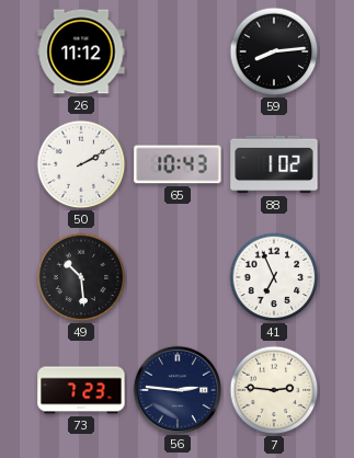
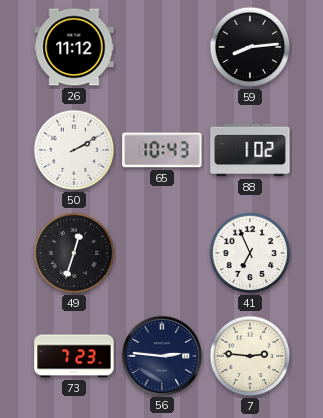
49: 10:29 -> 12:33
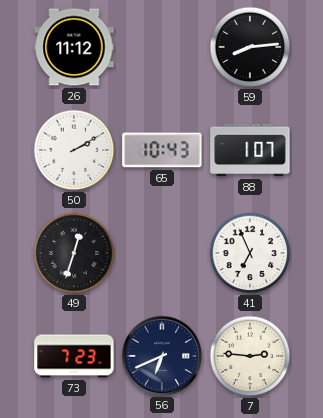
88: 1:02 -> 1:07
56: 2:46 -> 6:41
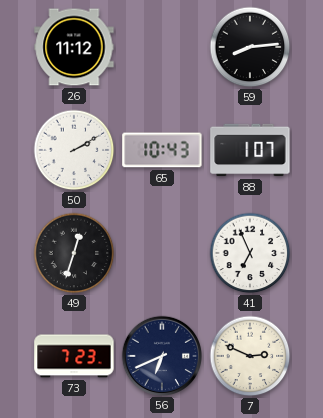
7: 2:46 -> 2:49
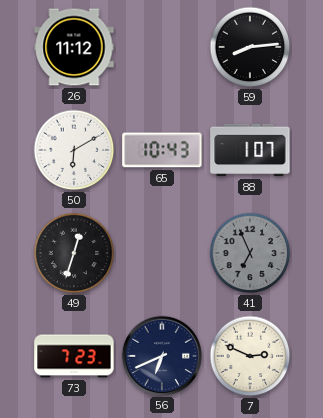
50: 2:10 -> 6:10
41 dial: white -> grey
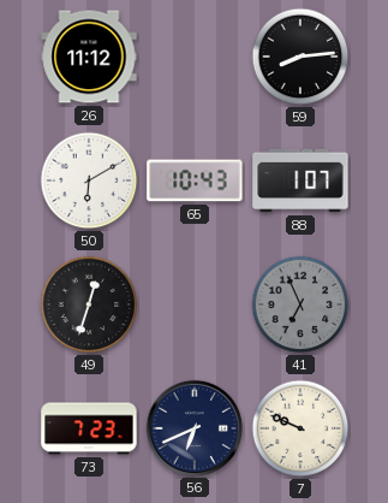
7: 2:49 -> 9:49
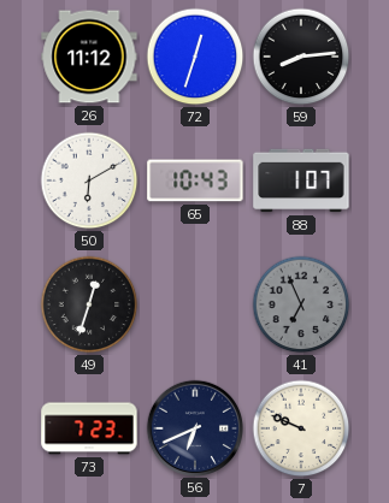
72: none -> 12:33
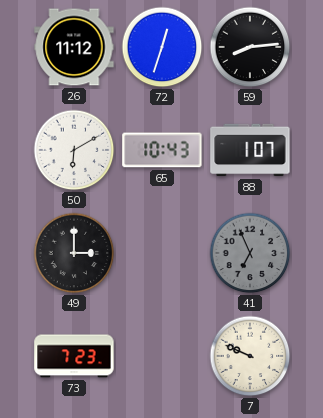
49: 12:33 -> 3:00
56: 6:41 -> none
